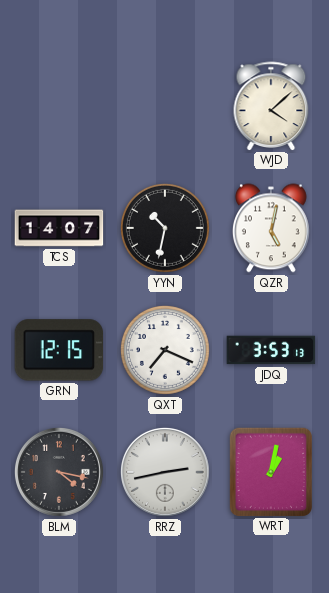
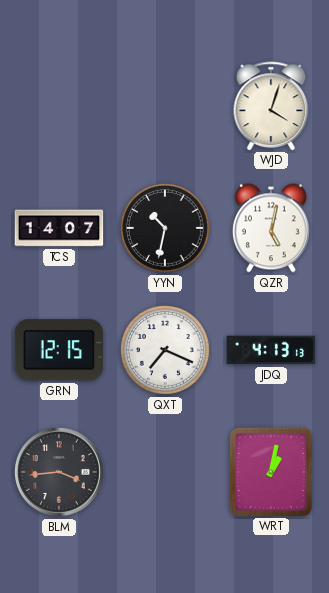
WJD: 4:08 -> 4:03
JDQ: 3:53 -> 4:13
BLM: 4:17 -> 3:44
RRZ: 2:43 -> none
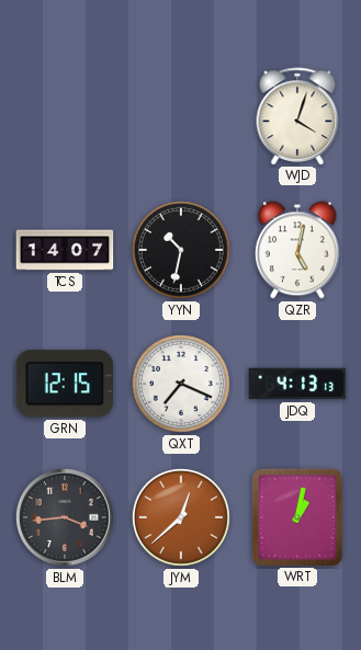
JYM: none -> 12:38
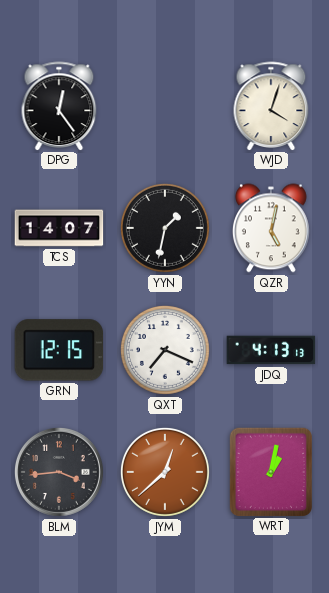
DPG: none -> 12:24
YYN: 10:32 -> 1:32
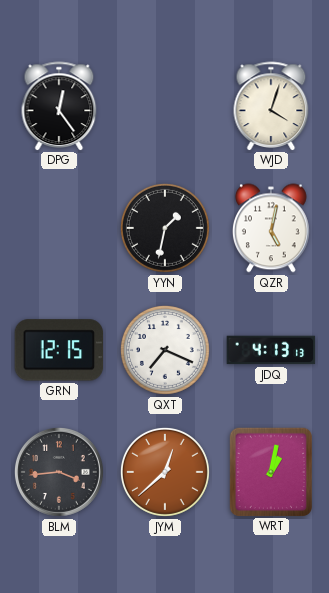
TCS: 14:07 -> none
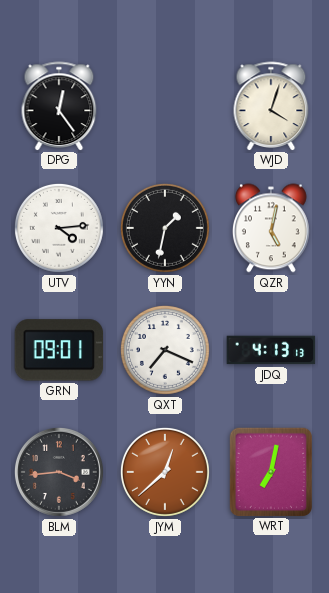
UTV: none -> 4:14
GRN: 12:15 -> 09:01
WRT: 1:02 -> 7:02
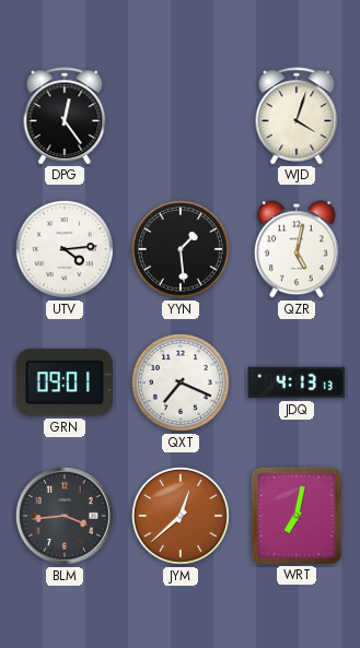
YYN: 1:32 -> 1:29
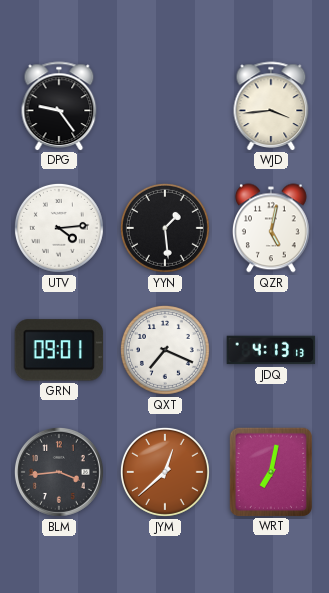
DPG: 12:24 -> 9:24
WJD: 4:03 -> 3:44
